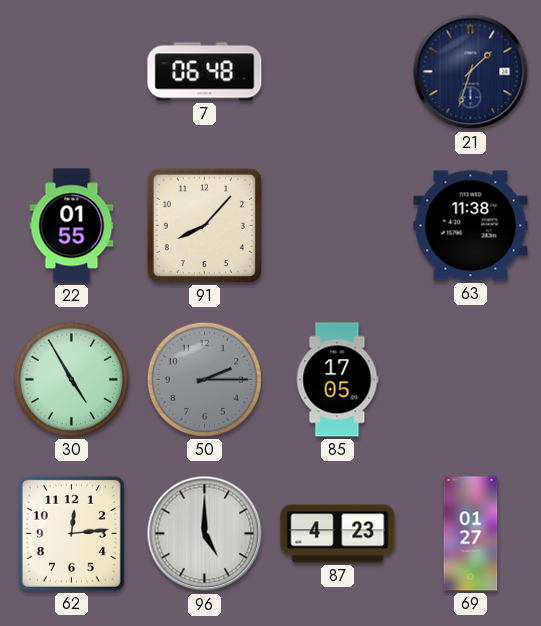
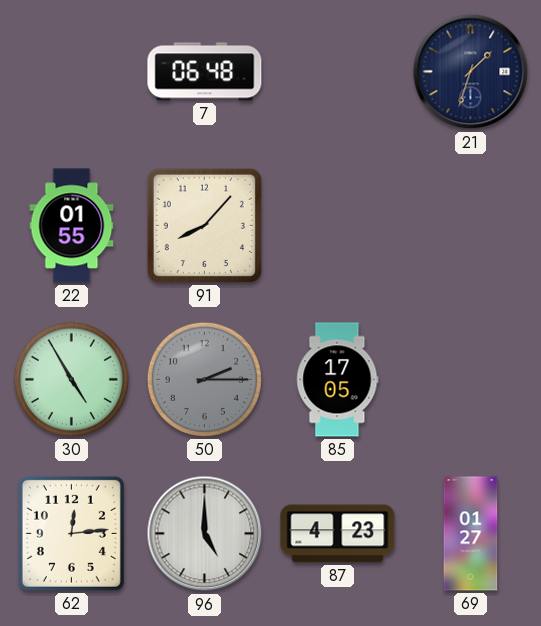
63: 11:38 -> none
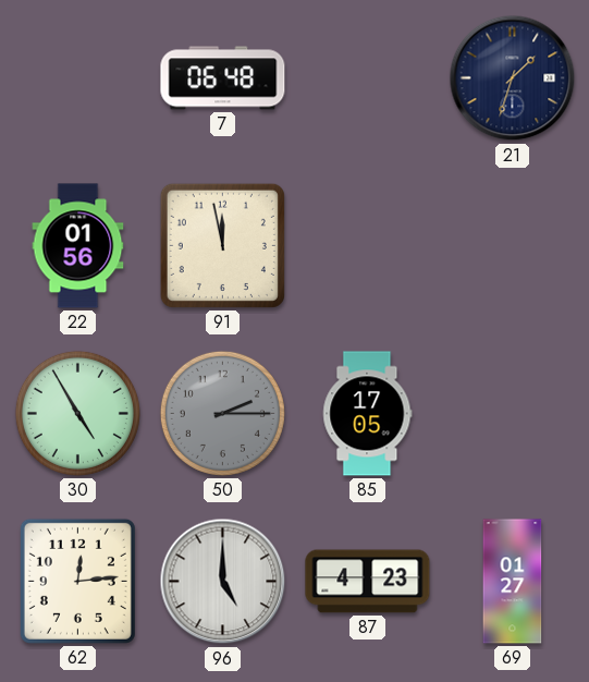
22: 01:55 -> 01:56
91: 8:07 -> 11:58
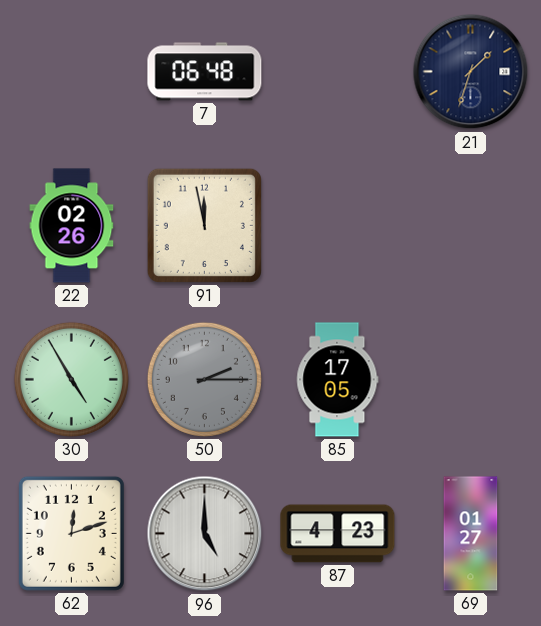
22: 01:56 -> 02:26
62: 12:14 -> 12:12
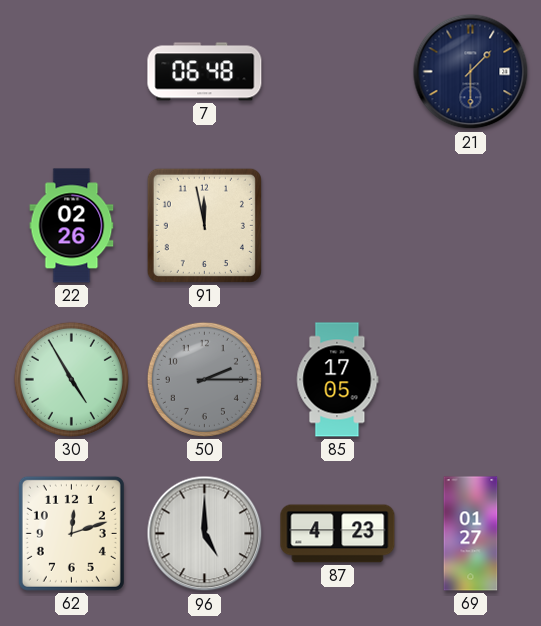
21: 1:33 -> 1:30
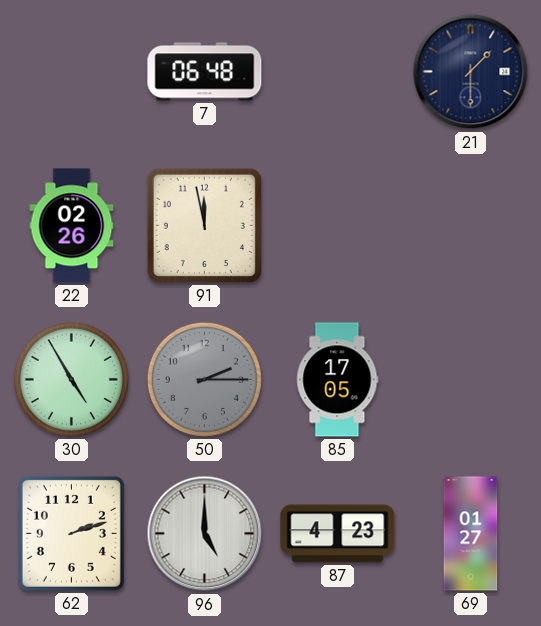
62: 12:12 -> 2:12
